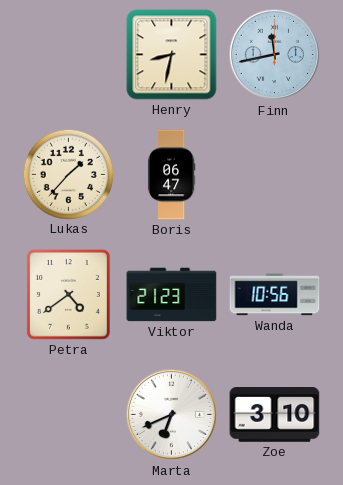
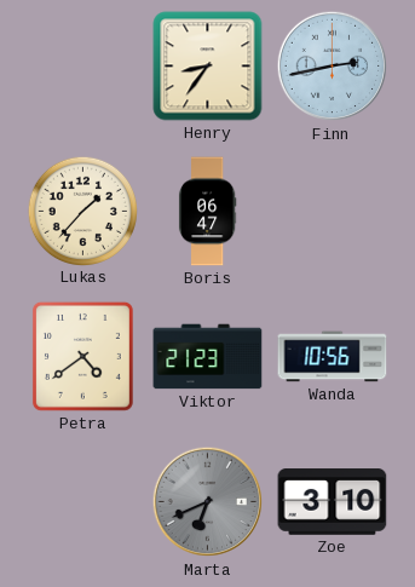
Henry: 8:32 -> 8:36
Finn: 11:43 -> 2:43
Marta dial: white -> grey
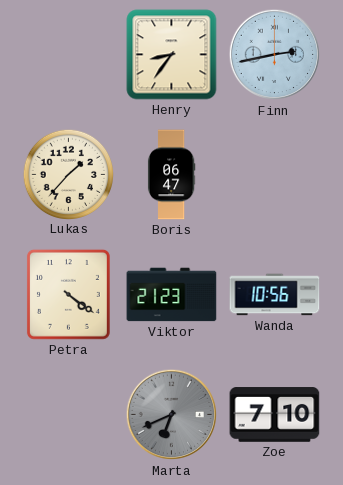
Petra: 4:39 -> 4:21
Zoe: 3:10 -> 7:10
